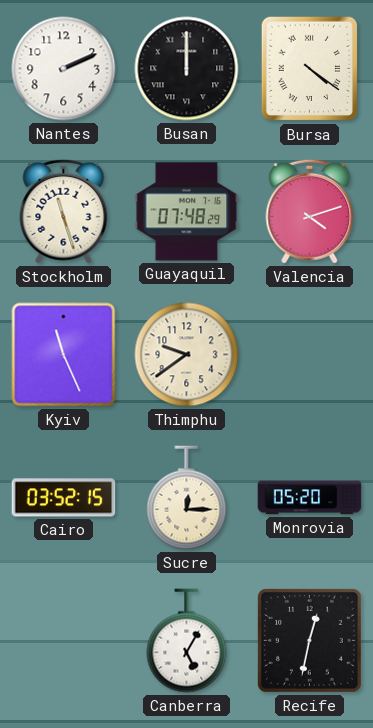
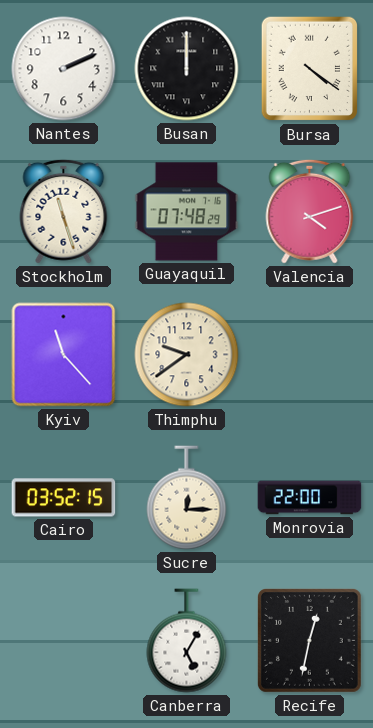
Kyiv: 11:26 -> 11:23
Monrovia: 05:20 -> 22:00
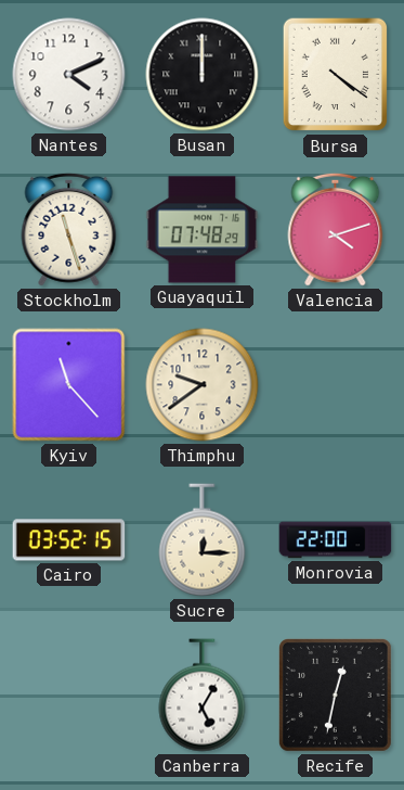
Nantes: 2:11 -> 4:11
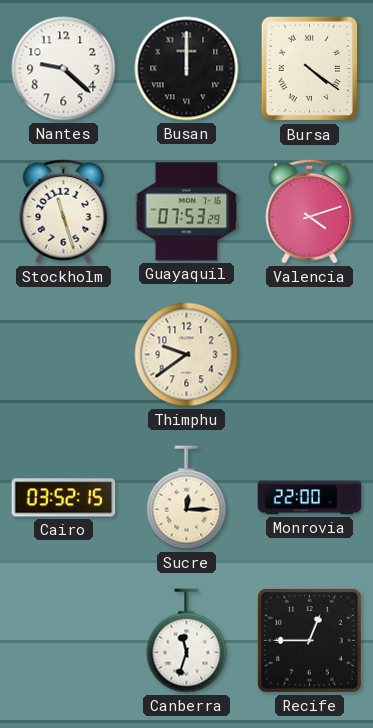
Nantes: 4:11 -> 9:22
Guayaquil: 07:48 -> 07:53
Kyiv: 11:23 -> none
Canberra: 5:05 -> 11:33
Recife: 12:32 -> 12:45
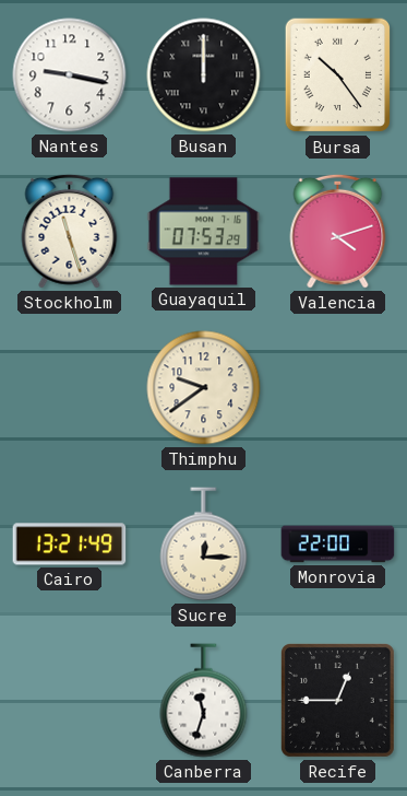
Nantes: 9:22 -> 9:17
Bursa: 4:21 -> 10:24
Cairo: 03:52 -> 13:21
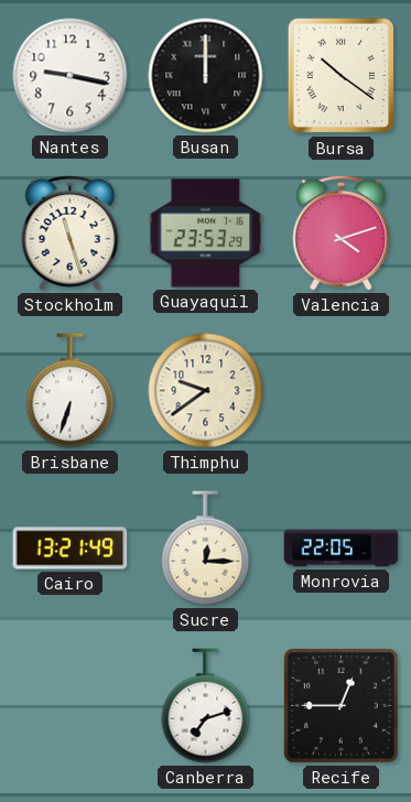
Bursa: 10:24 -> 10:21
Guayaquil: 07:53 -> 23:53
Brisbane: none -> 6:33
Monrovia: 22:00 -> 22:05
Canberra: 11:33 -> 7:12
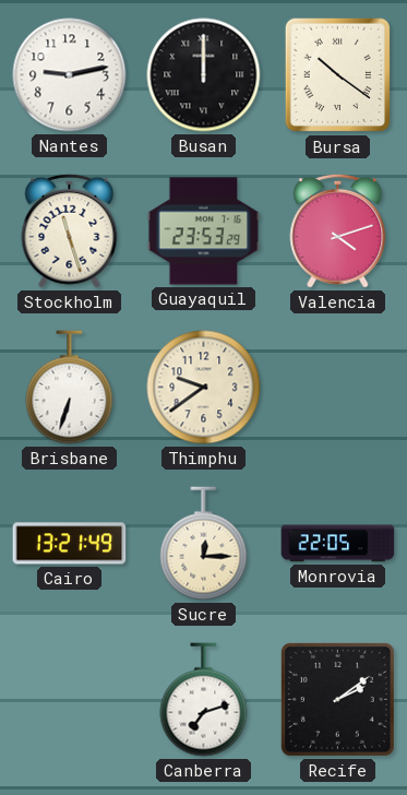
Nantes: 9:17 -> 9:13
Recife: 12:45 -> 2:09
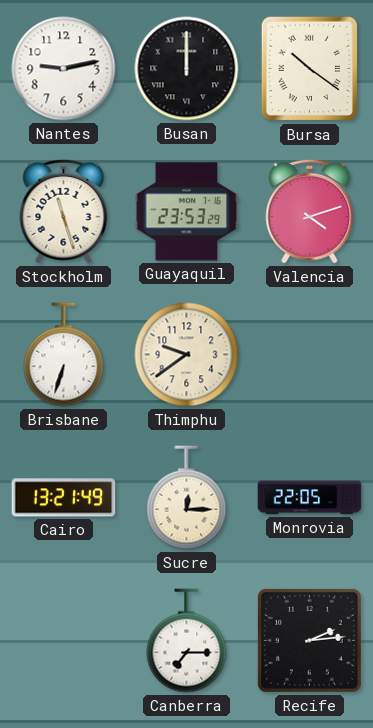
Canberra: 7:12 -> 7:15
Recife: 2:09 -> 2:14
